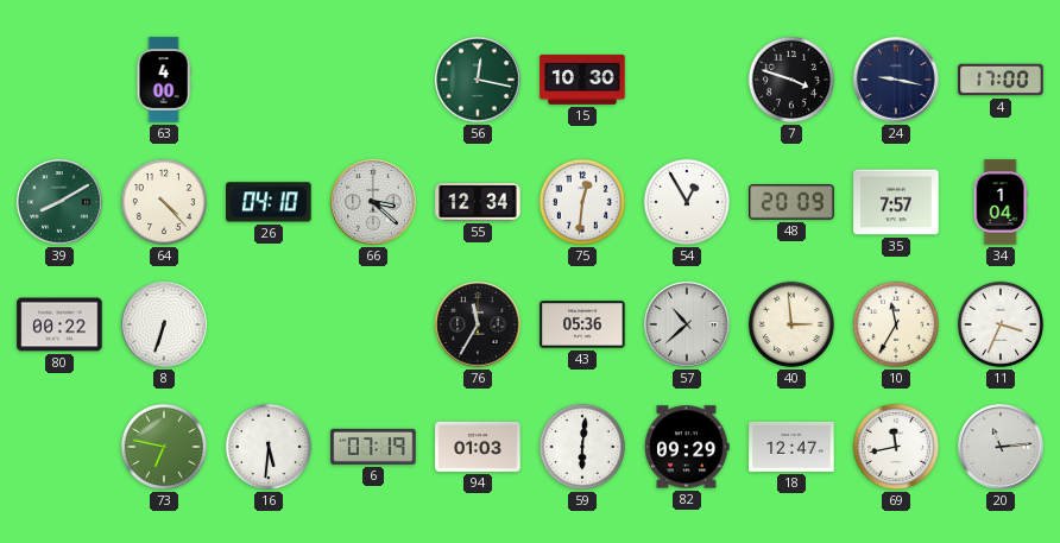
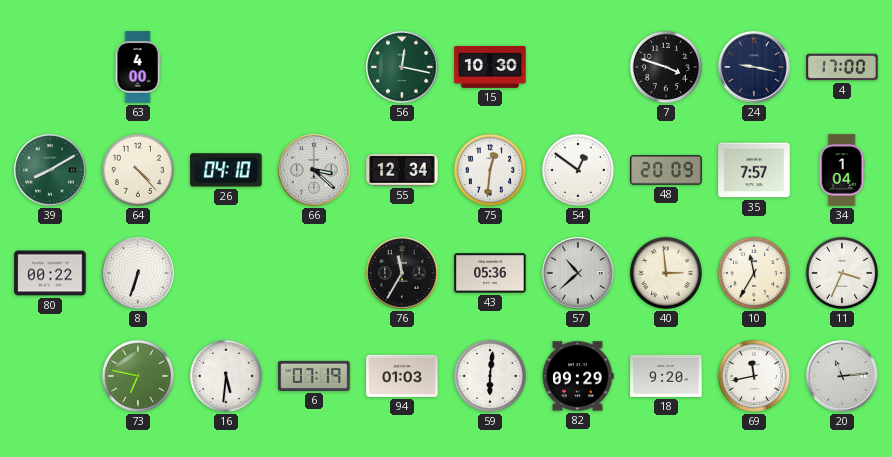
54: 12:55 -> 12:51
18: 12:47 -> 9:20
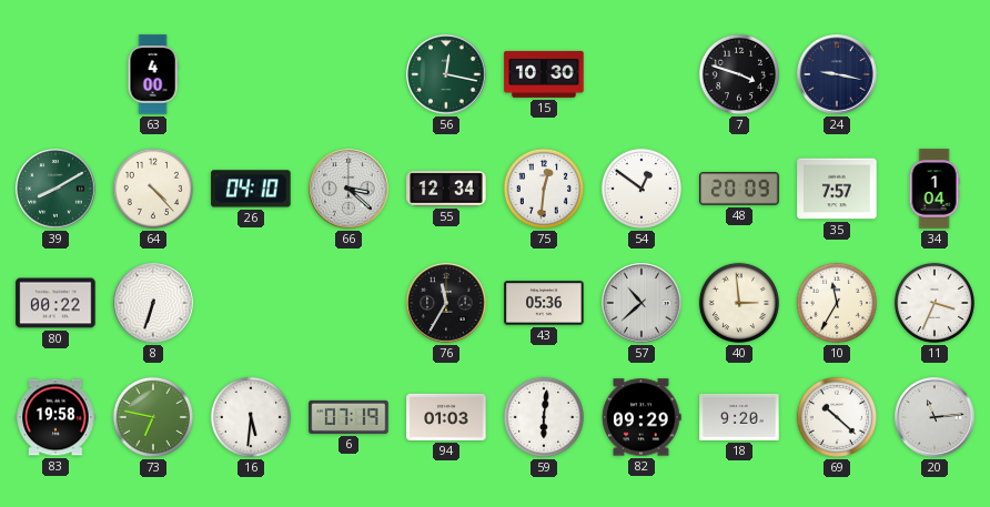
4: 17:00 -> none
83: none -> 19:58
69: 11:43 -> 10:22
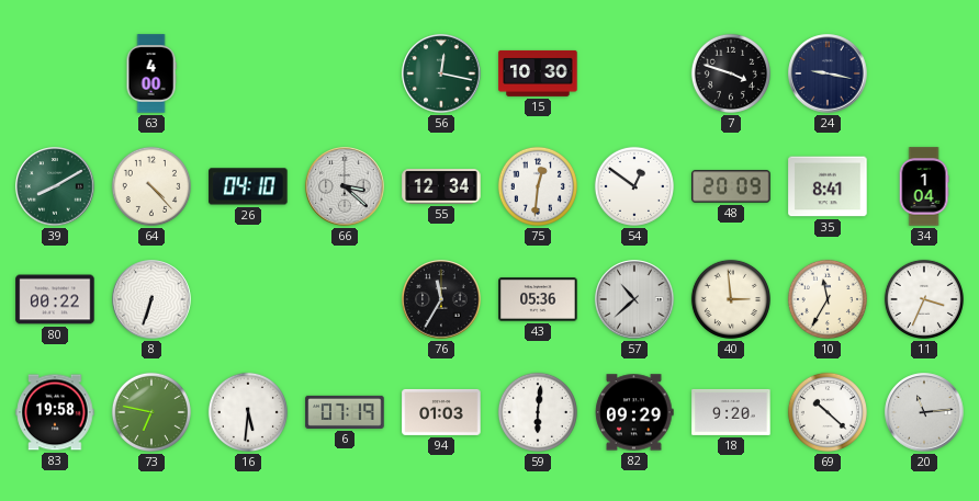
35: 7:57 -> 8:41
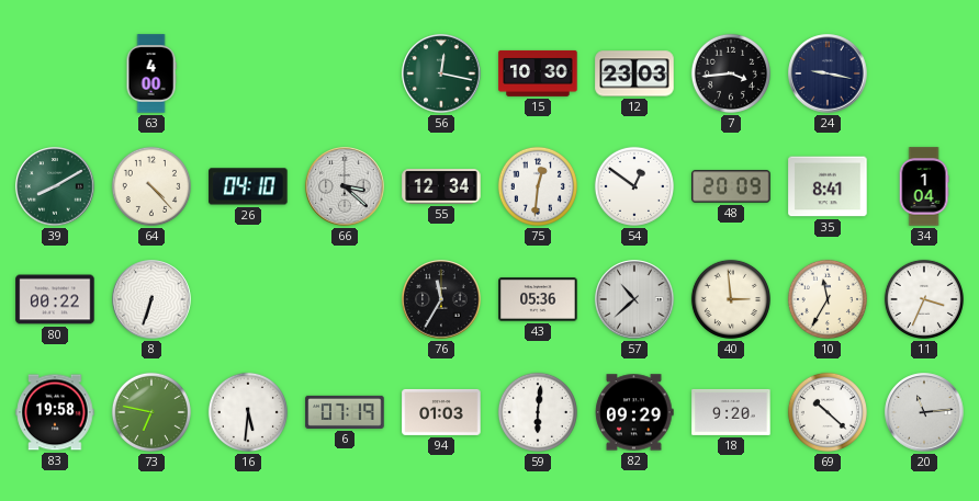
12: none -> 23:03
7: 3:48 -> 3:44
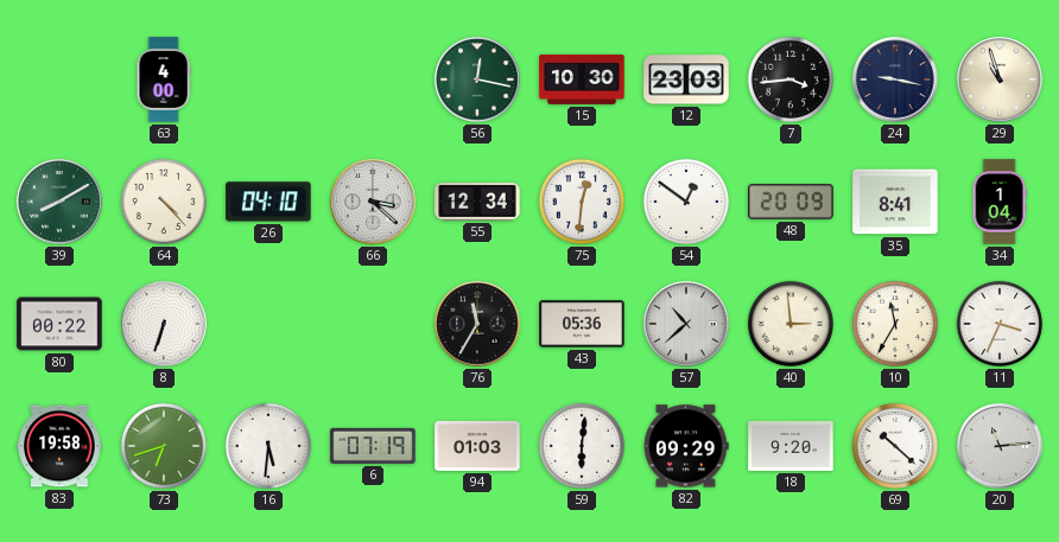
29: none -> 10:57
73: 6:47 -> 6:42
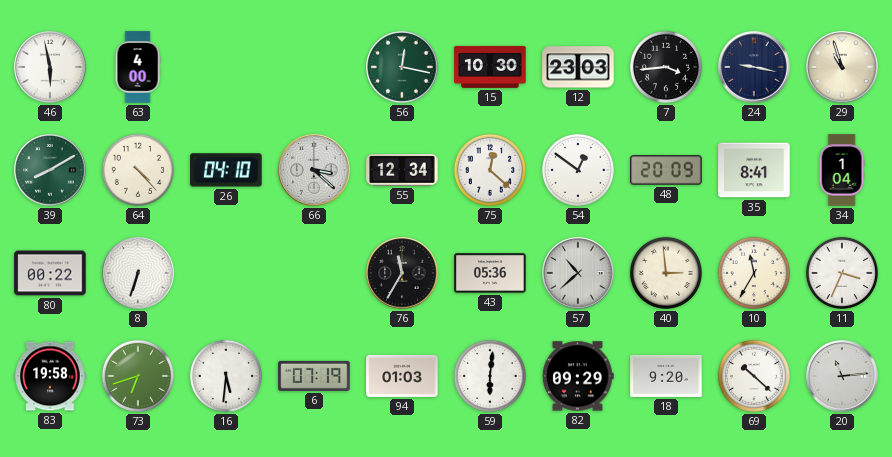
46: none -> 5:58
75: 12:31 -> 12:22
